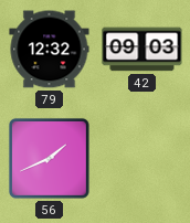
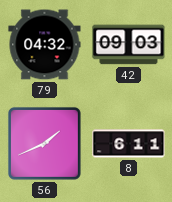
79: 12:32 -> 04:32
8: none -> 6:11
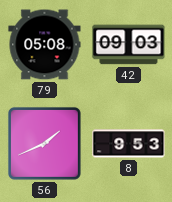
79: 04:32 -> 05:08
8: 6:11 -> 9:53
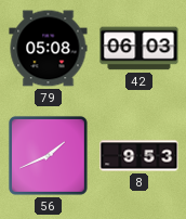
42: 09:03 -> 06:03
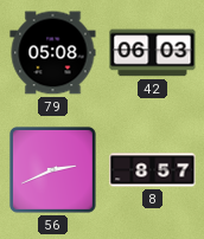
56: 1:41 -> 2:41
8: 9:53 -> 8:57
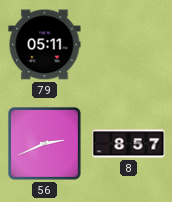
79: 05:08 -> 05:11
42: 06:03 -> none
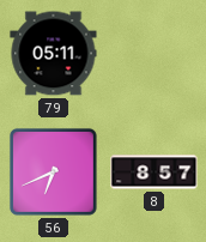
56: 2:41 -> 6:41
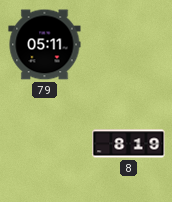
56: 6:41 -> none
8: 8:57 -> 8:19
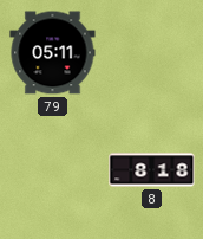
8: 8:19 -> 8:18
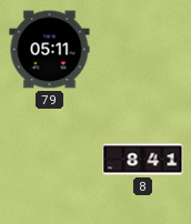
8: 8:18 -> 8:41
